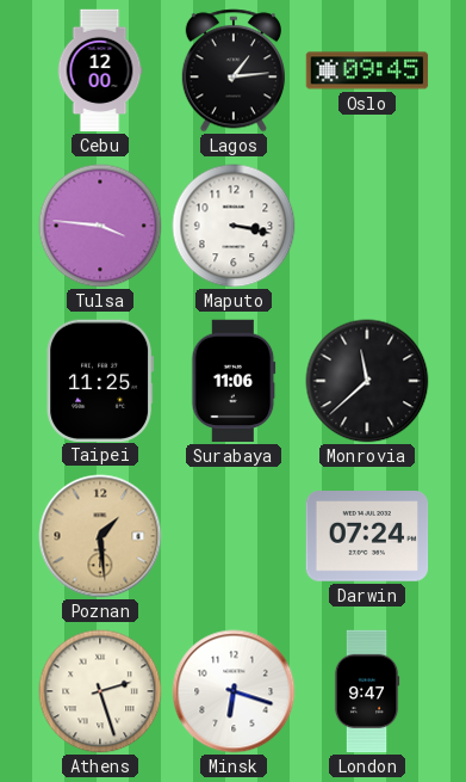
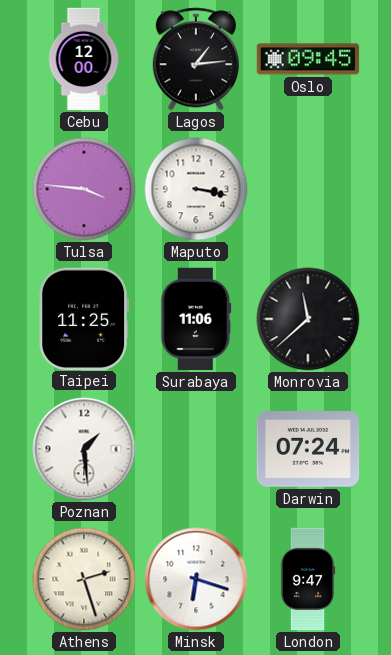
Poznan dial: champagne -> white
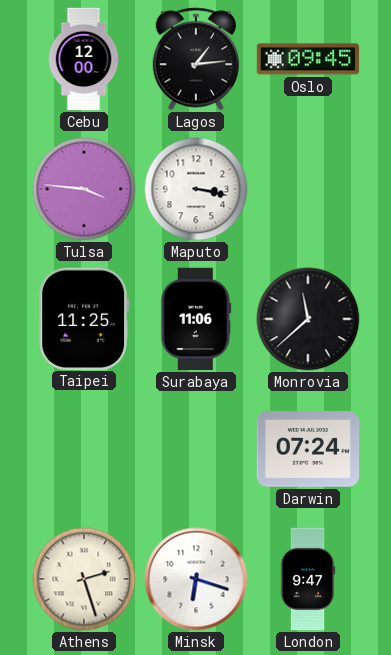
Poznan: 1:29 -> none
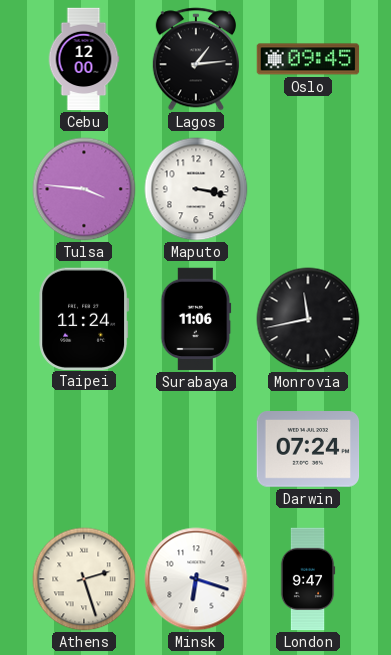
Taipei: 11:25 -> 11:24
Monrovia: 11:38 -> 11:43
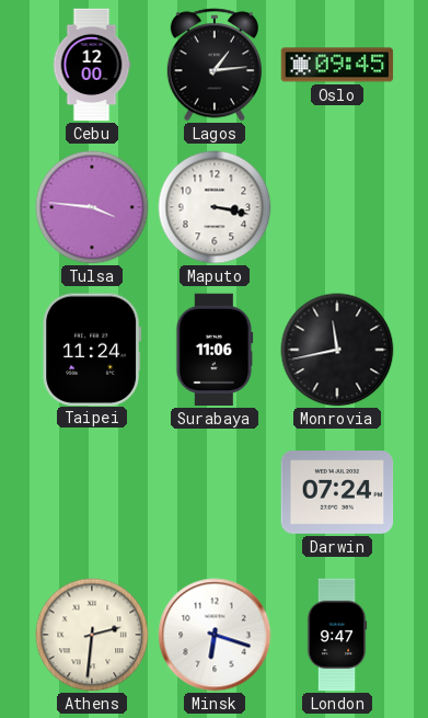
Athens: 2:27 -> 2:31
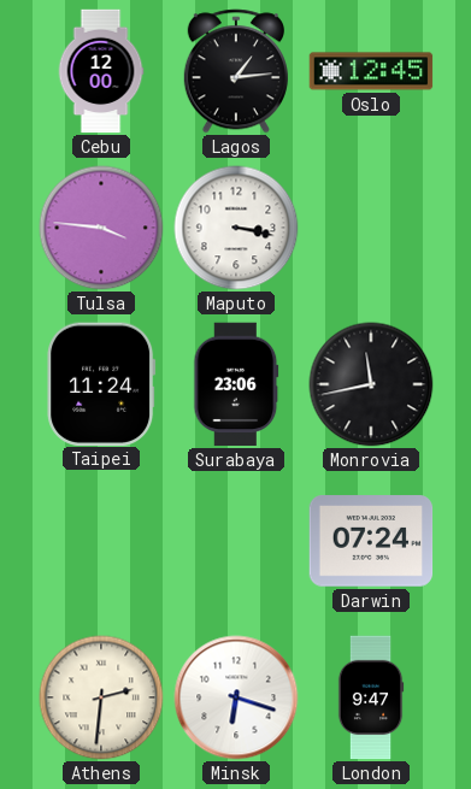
Oslo: 09:45 -> 12:45
Surabaya: 11:06 -> 23:06
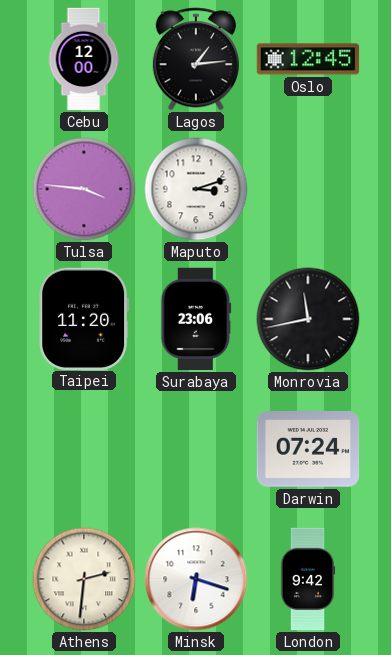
Maputo: 3:17 -> 3:12
Taipei: 11:24 -> 11:20
London: 9:47 -> 9:42
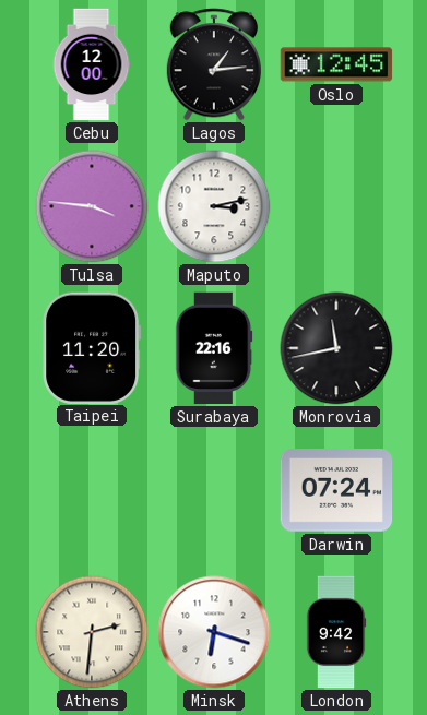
Maputo: 3:12 -> 3:13
Surabaya: 23:06 -> 22:16
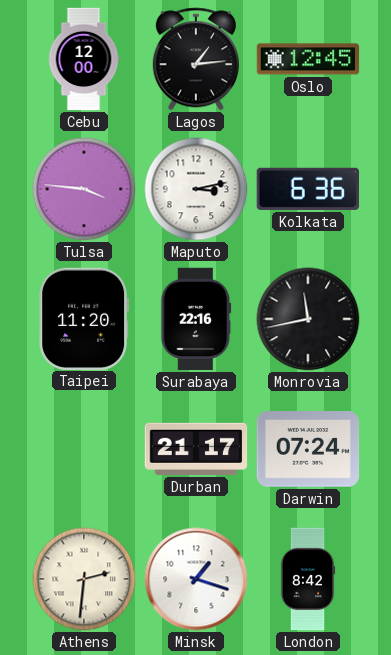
Kolkata: none -> 6:36
Durban: none -> 21:17
Minsk: 6:18 -> 1:18
London: 9:42 -> 8:42
